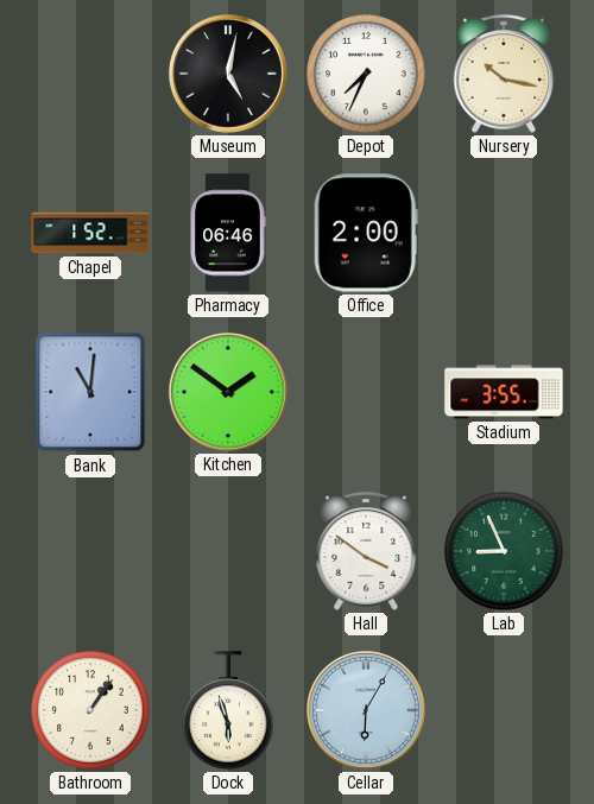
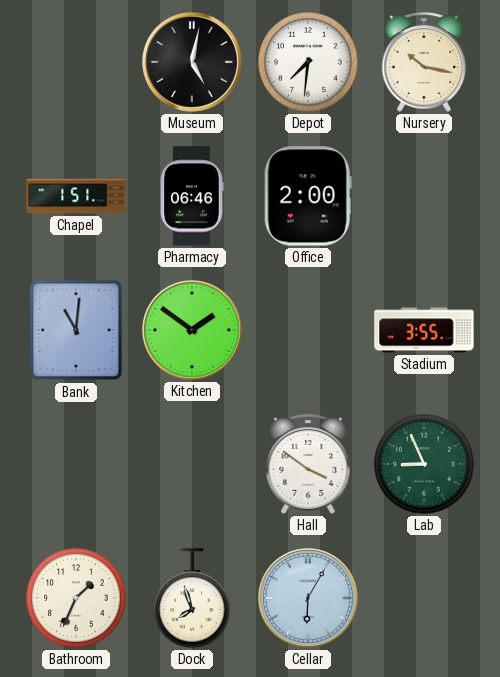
Depot: 7:34 -> 7:31
Chapel: 1:52 -> 1:51
Bathroom: 1:06 -> 1:34
Dock: 5:57 -> 7:57
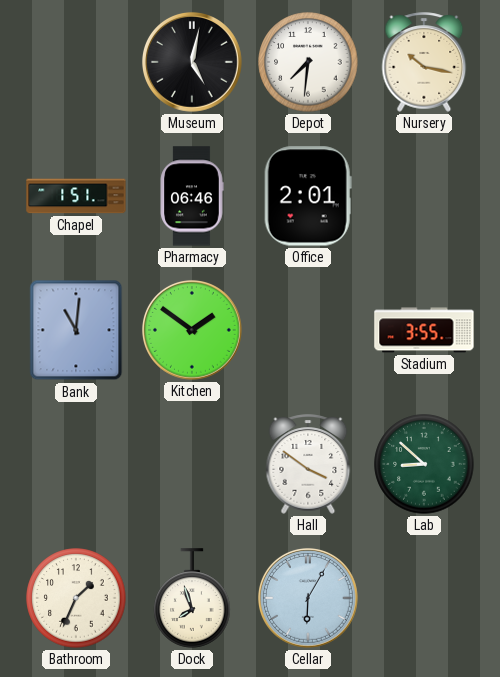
Office: 2:00 -> 2:01
Lab: 8:56 -> 8:52
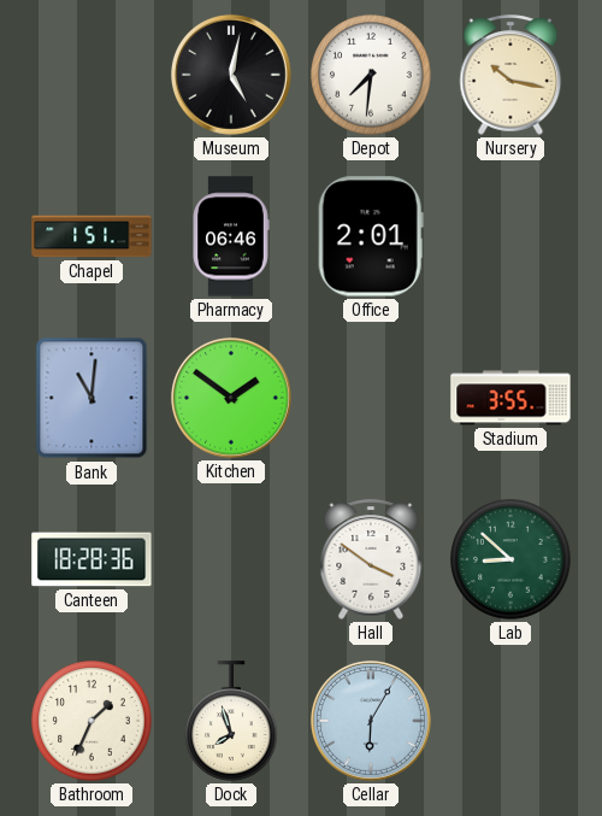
Canteen: none -> 18:28
